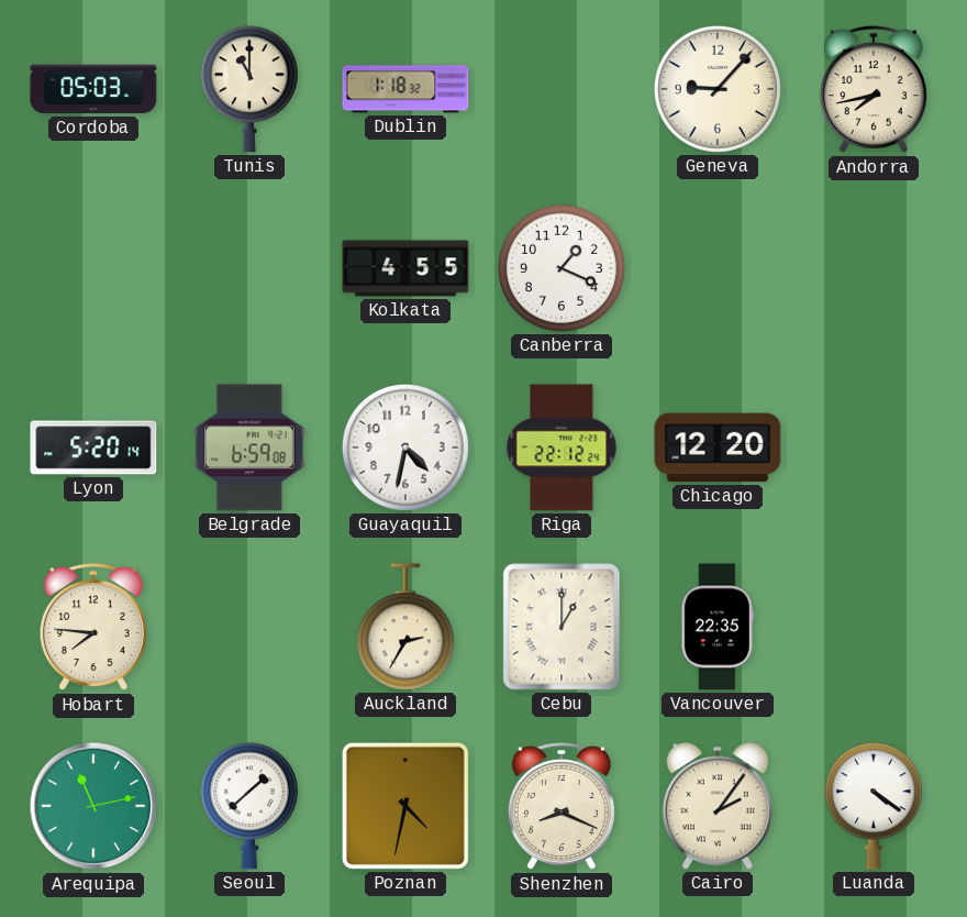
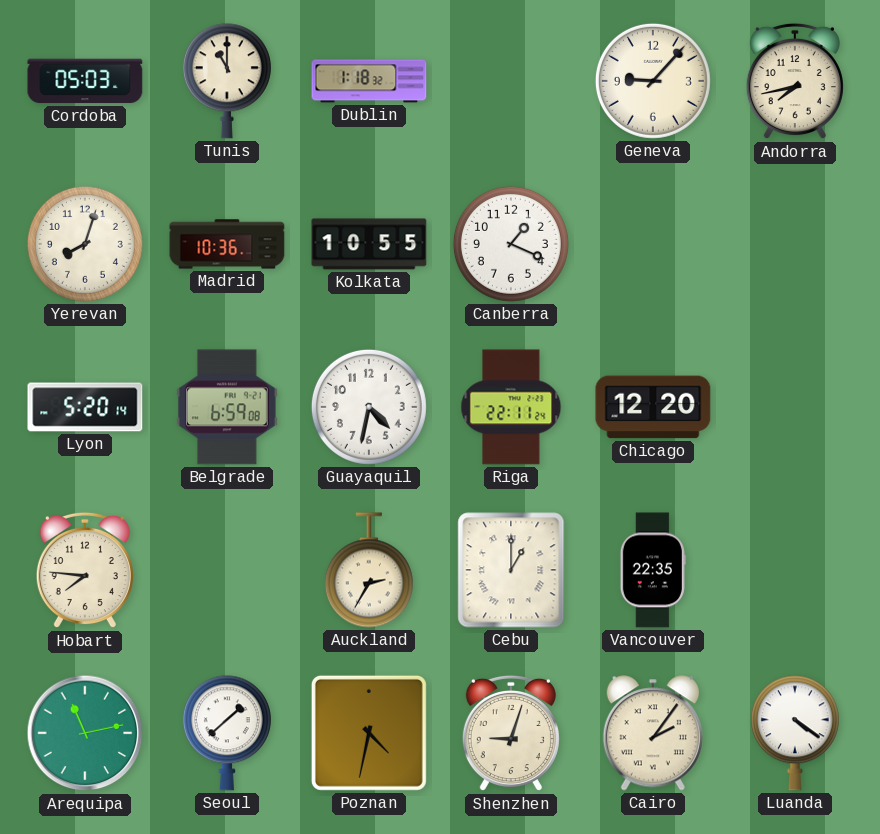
Yerevan: none -> 8:03
Madrid: none -> 10:36
Kolkata: 4:55 -> 10:55
Riga: 22:12 -> 22:11
Shenzhen: 8:19 -> 9:03
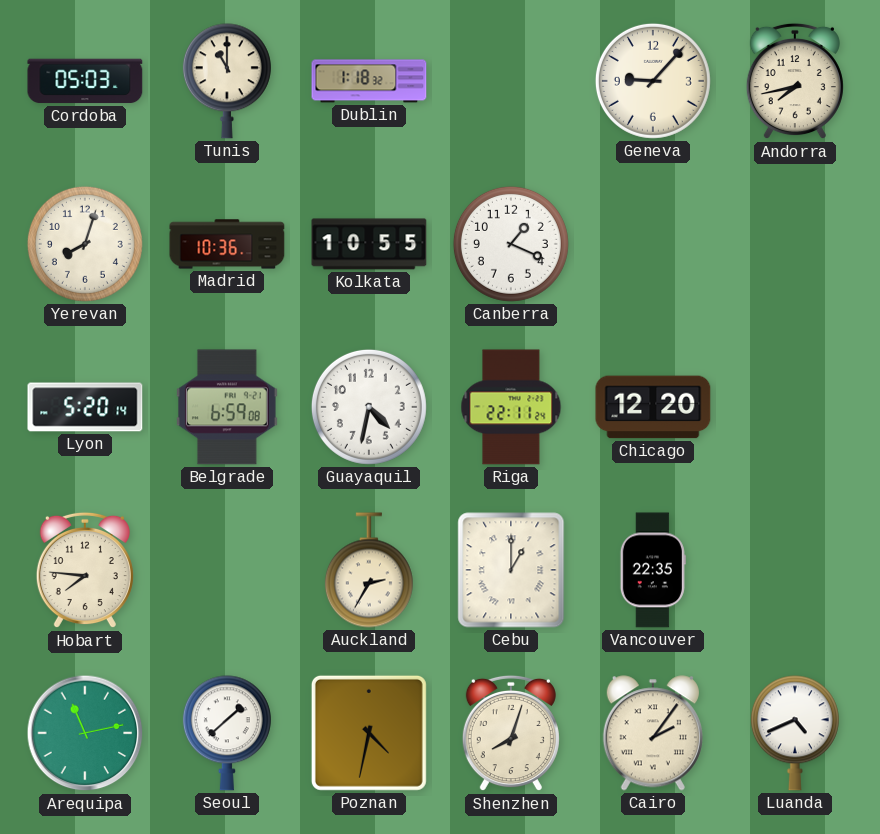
Shenzhen: 9:03 -> 8:03
Luanda: 4:21 -> 4:41
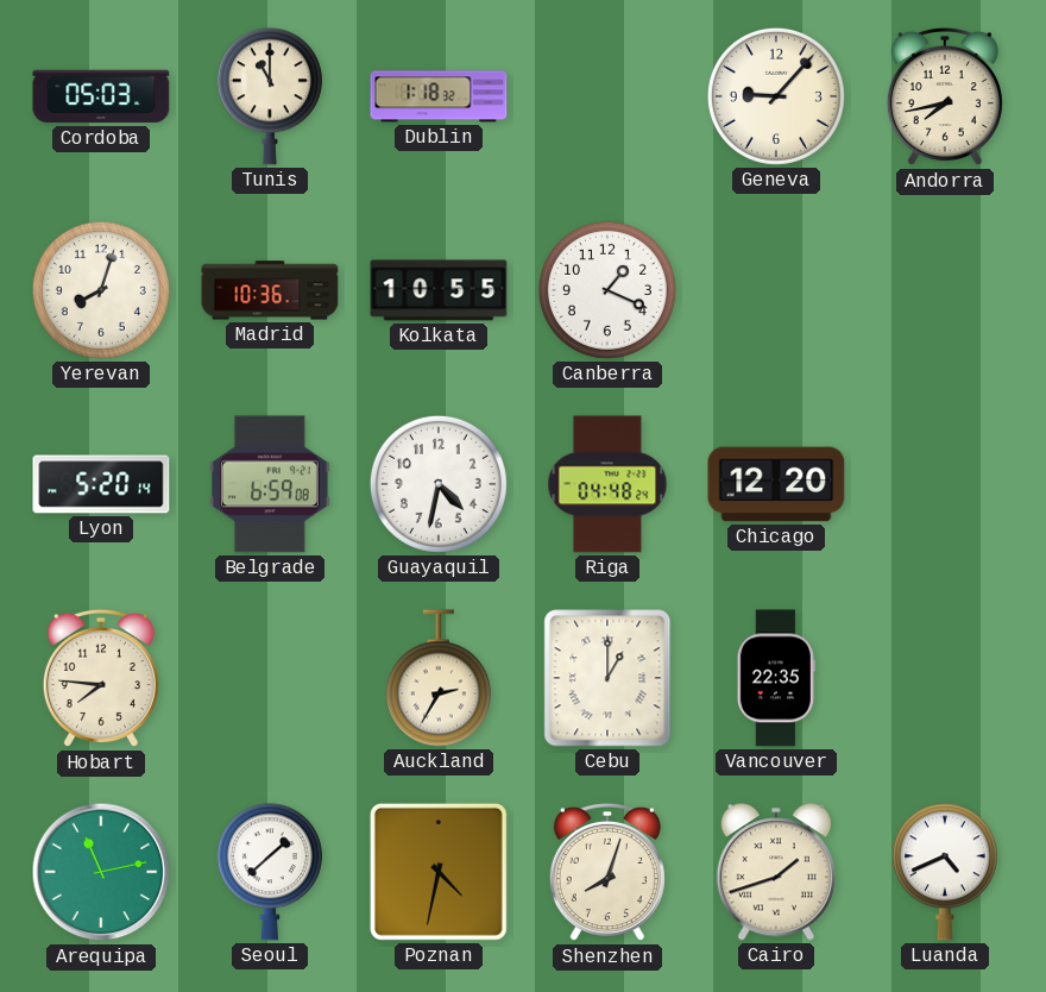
Riga: 22:11 -> 04:48
Cairo: 2:06 -> 1:42
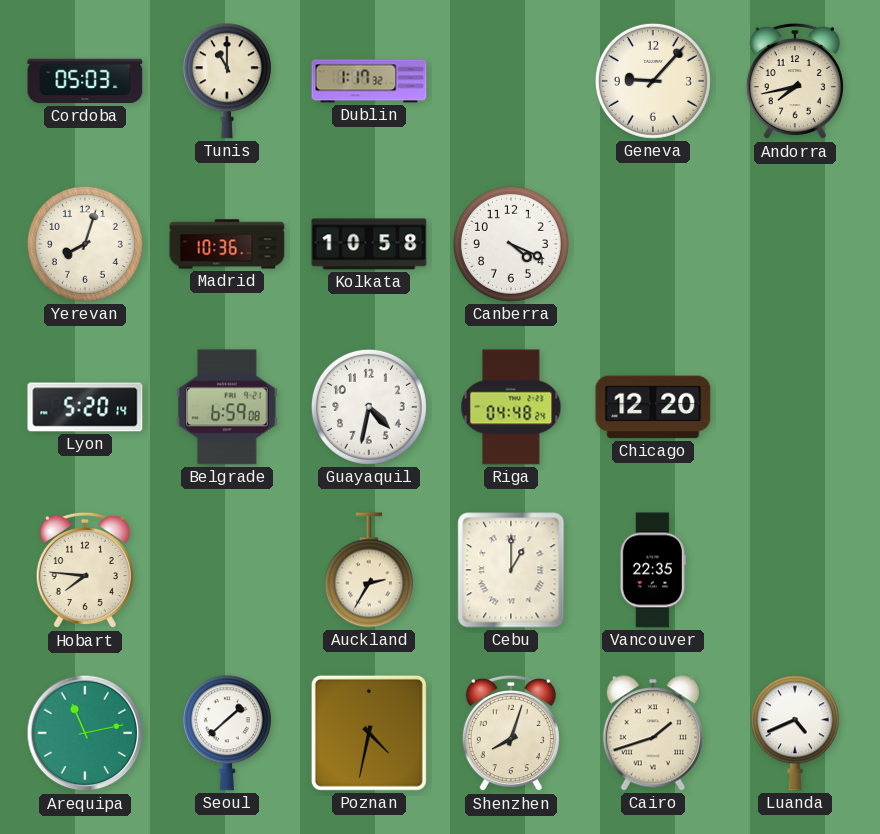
Dublin: 1:18 -> 1:17
Kolkata: 10:55 -> 10:58
Canberra: 1:19 -> 4:19
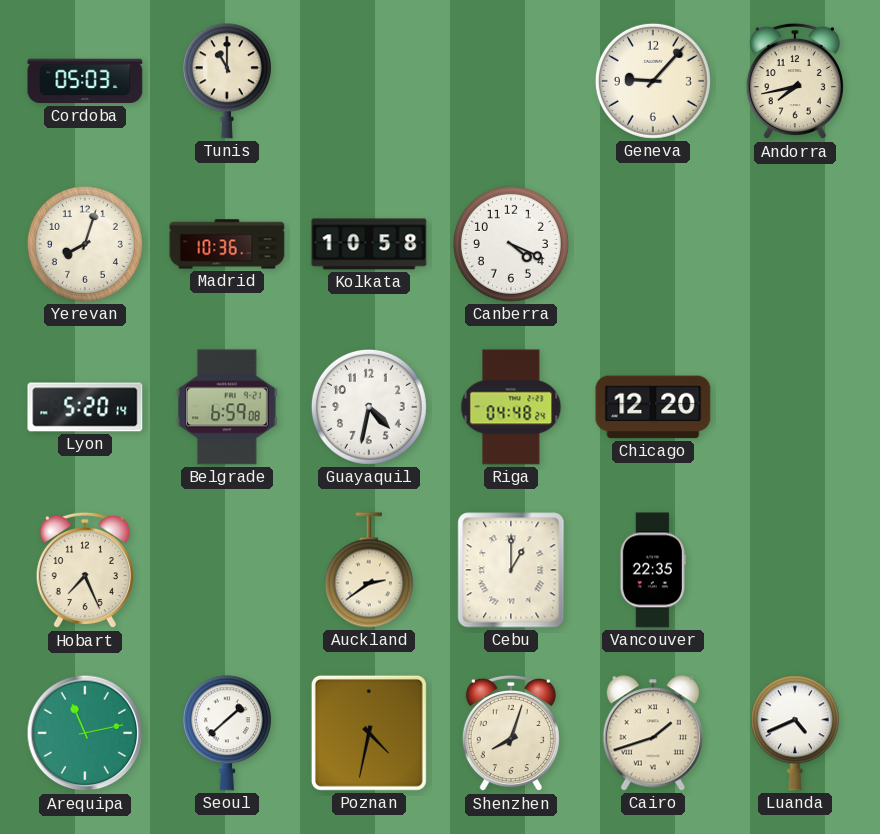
Dublin: 1:17 -> none
Hobart: 7:46 -> 7:26
Auckland: 2:35 -> 2:39
